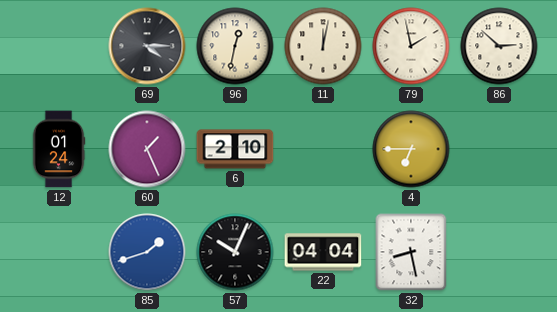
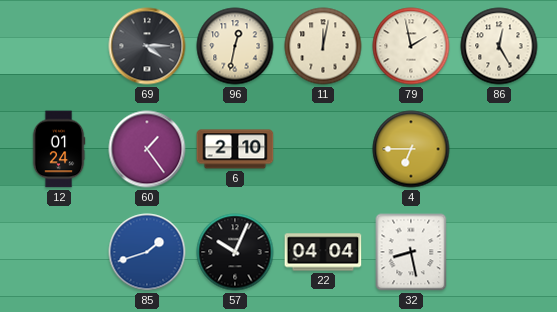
86: 2:52 -> 12:25
60: 1:26 -> 1:24
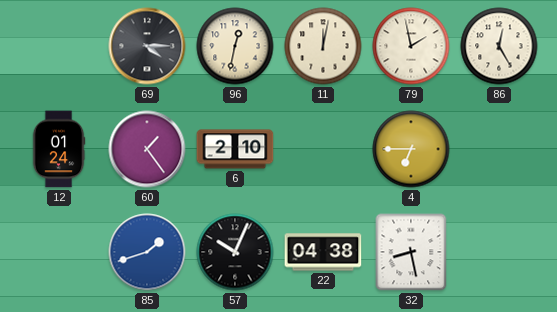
22: 04:04 -> 04:38
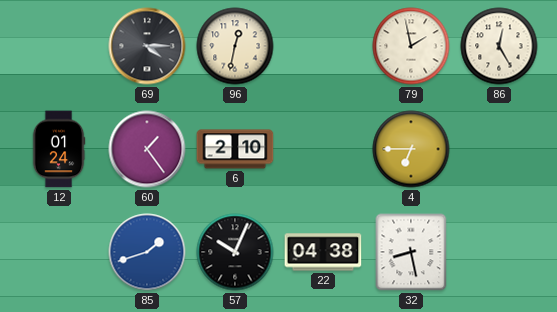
11: 12:02 -> none
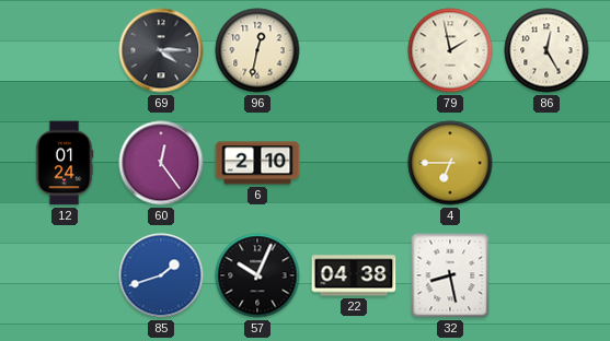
60: 1:24 -> 12:24
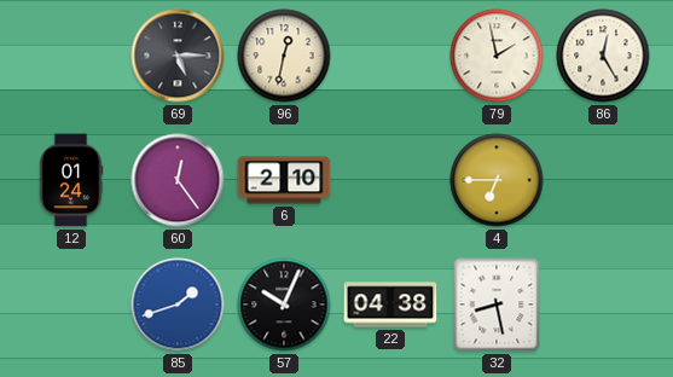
69: 4:15 -> 5:15
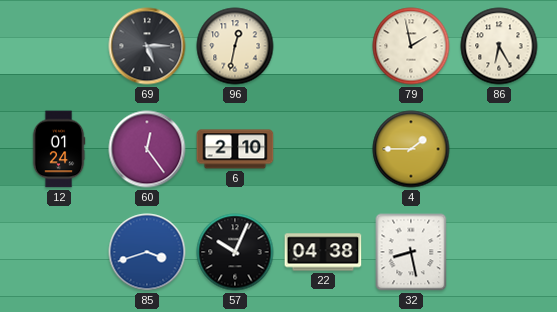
86: 12:25 -> 6:25
4: 6:45 -> 1:45
85: 1:42 -> 3:42
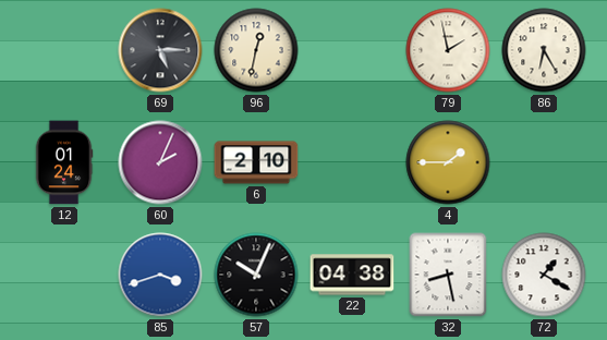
60: 12:24 -> 2:04
72: none -> 1:20
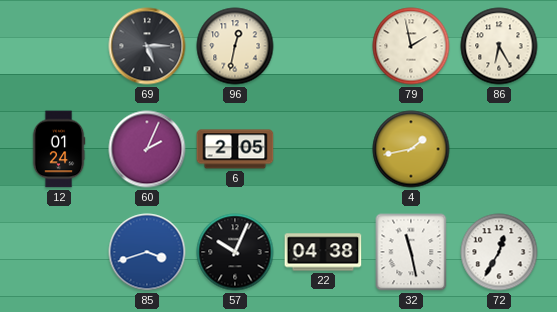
6: 2:10 -> 2:05
4: 1:45 -> 1:43
32: 8:28 -> 11:28
72: 1:20 -> 12:35
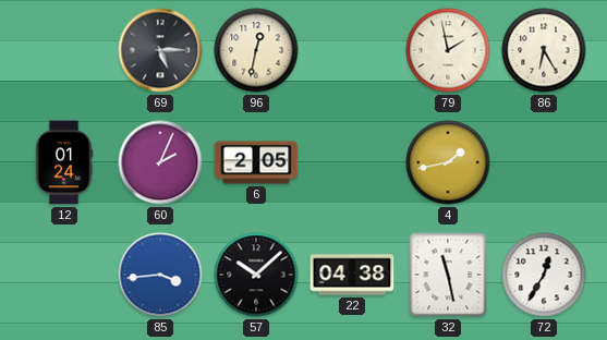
85: 3:42 -> 3:44
57: 10:04 -> 10:08
